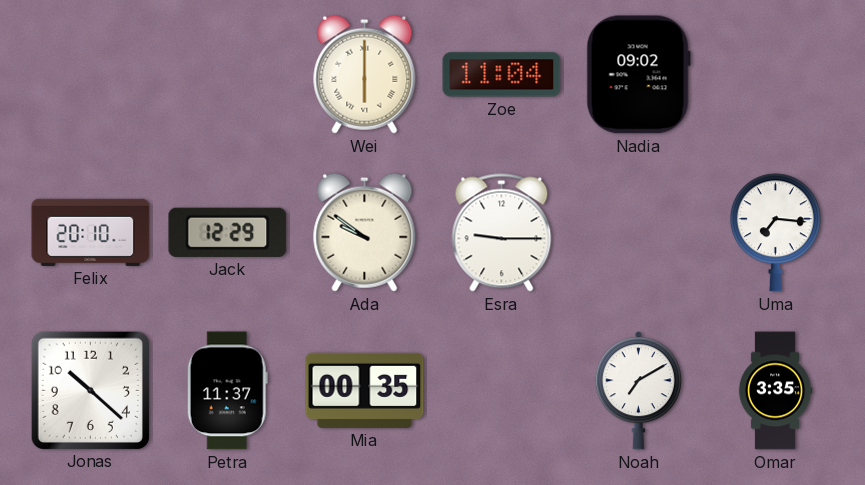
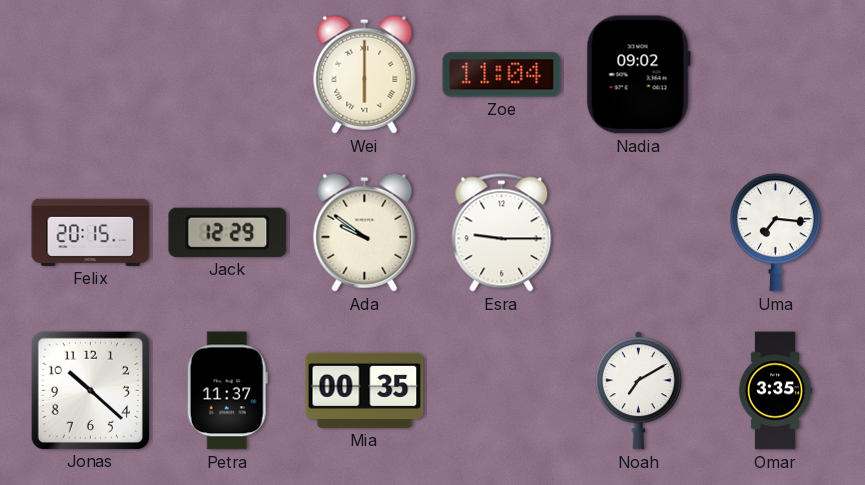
Felix: 20:10 -> 20:15
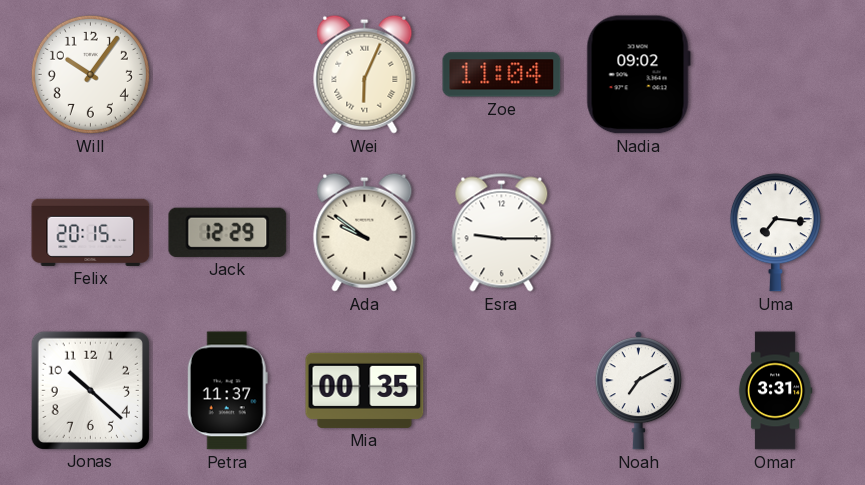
Will: none -> 10:06
Wei: 6:00 -> 6:04
Omar: 3:35 -> 3:31
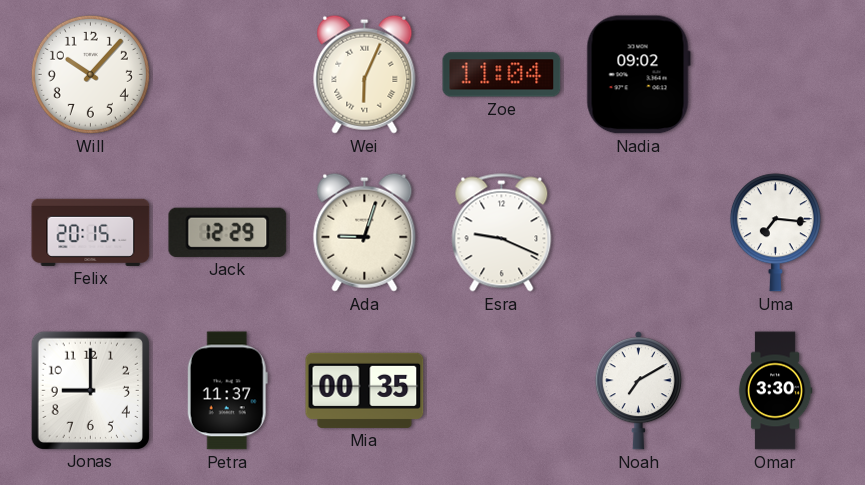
Will: 10:06 -> 10:07
Ada: 9:51 -> 9:03
Esra: 9:15 -> 9:19
Jonas: 10:22 -> 9:00
Omar: 3:31 -> 3:30
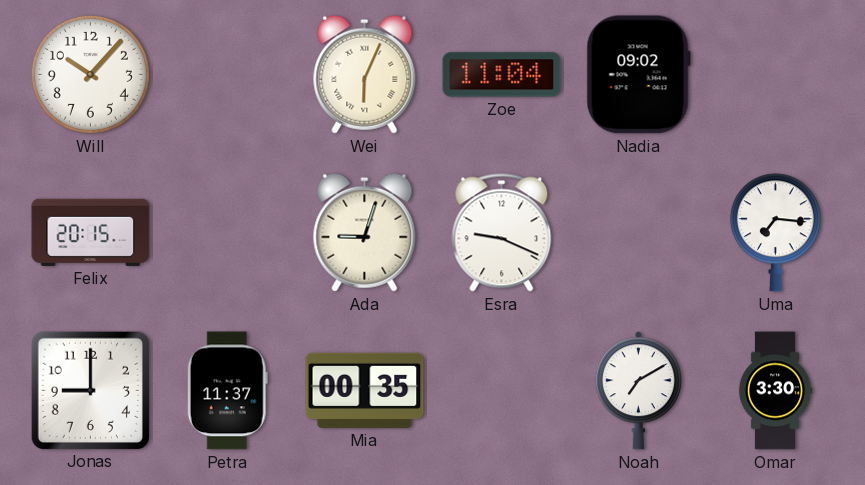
Jack: 12:29 -> none
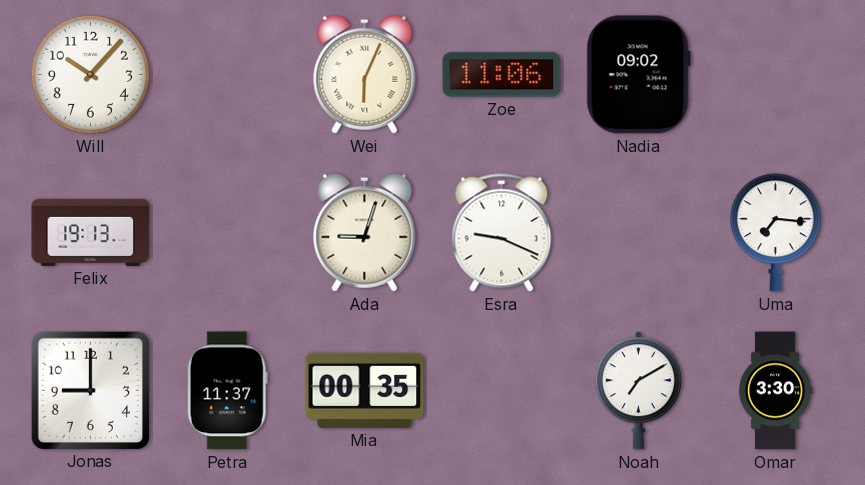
Zoe: 11:04 -> 11:06
Felix: 20:15 -> 19:13
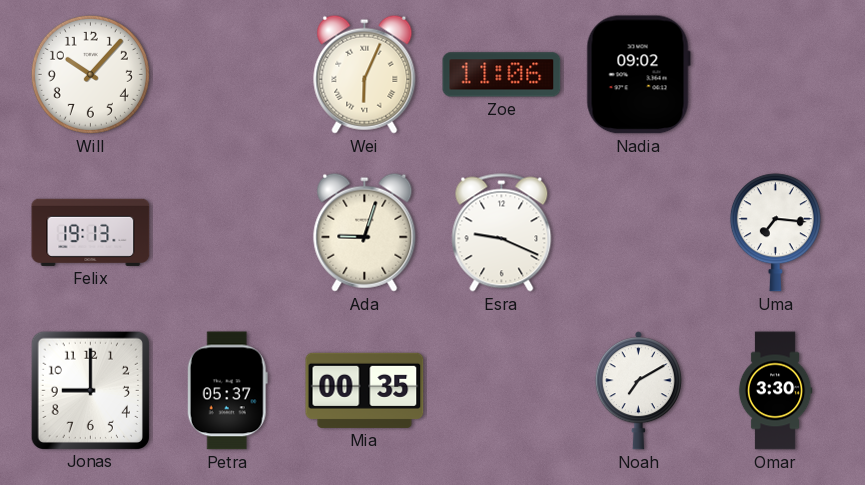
Petra: 11:37 -> 05:37
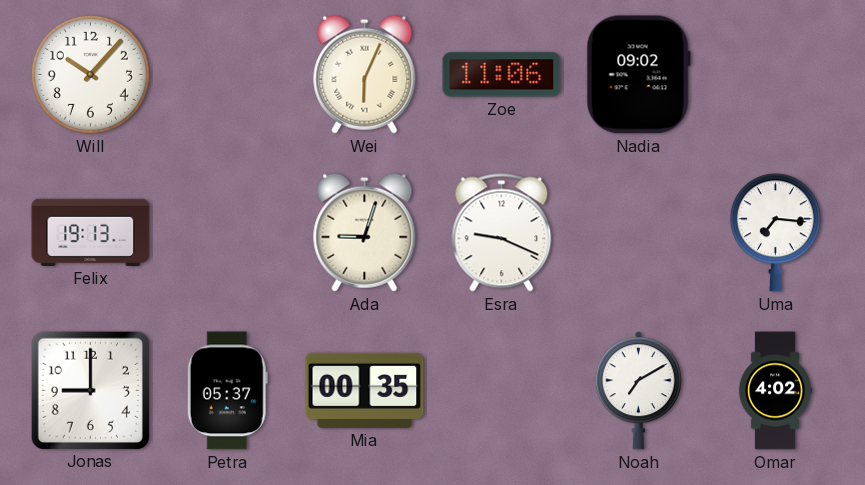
Omar: 3:30 -> 4:02
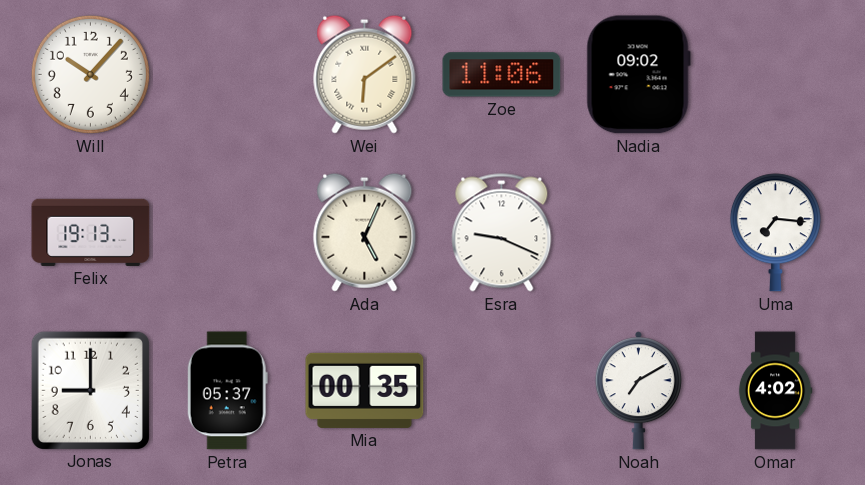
Wei: 6:04 -> 6:09
Ada: 9:03 -> 5:04
